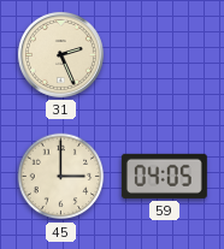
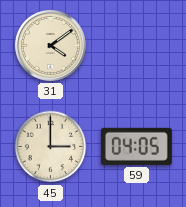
31: 2:26 -> 4:09
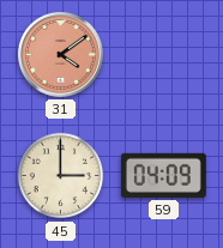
31 dial: cream -> salmon
59: 04:05 -> 04:09
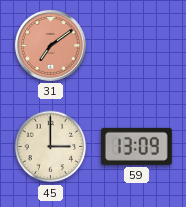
31: 4:09 -> 7:09
59: 04:09 -> 13:09
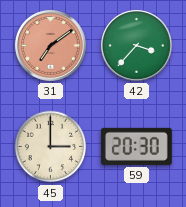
42: none -> 3:37
59: 13:09 -> 20:30
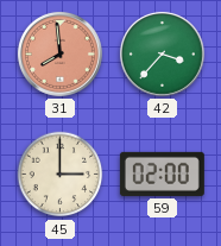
31: 7:09 -> 7:59
59: 20:30 -> 02:00
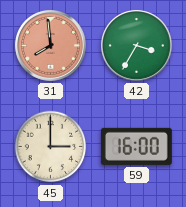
42: 3:37 -> 3:35
59: 02:00 -> 16:00
